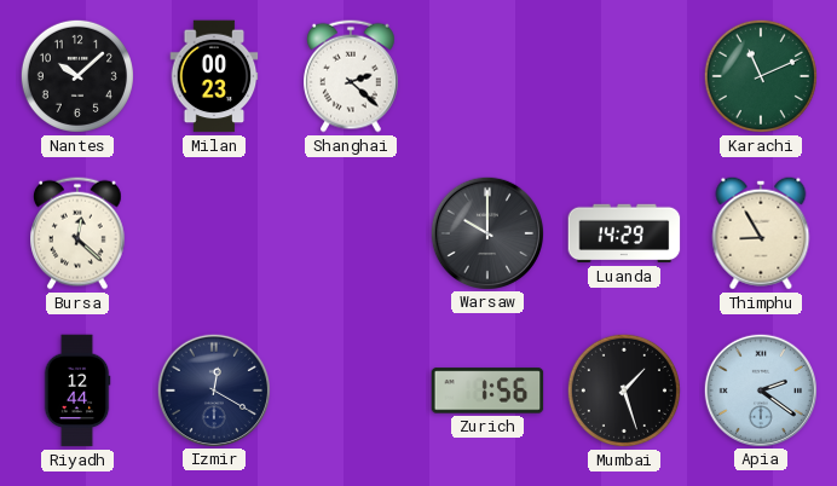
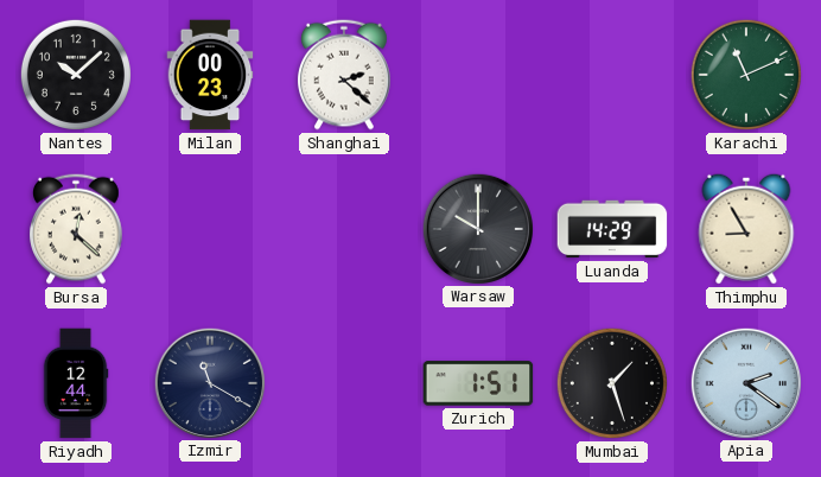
Izmir: 12:20 -> 11:20
Zurich: 1:56 -> 1:51
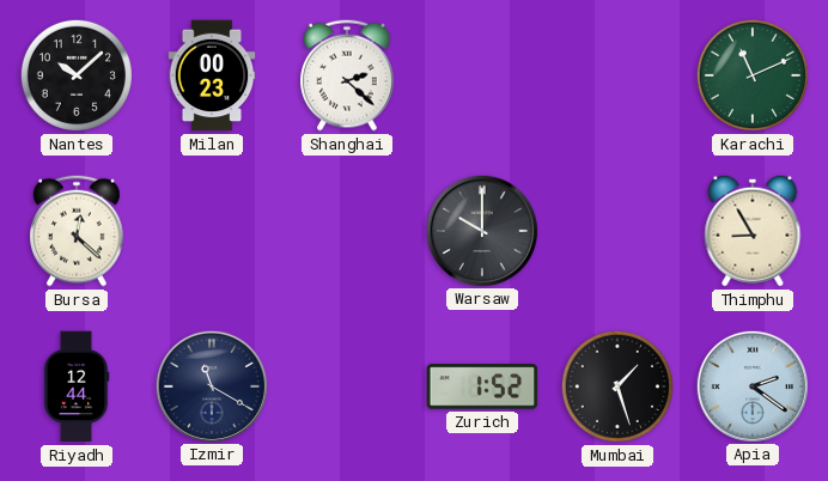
Luanda: 14:29 -> none
Zurich: 1:51 -> 1:52
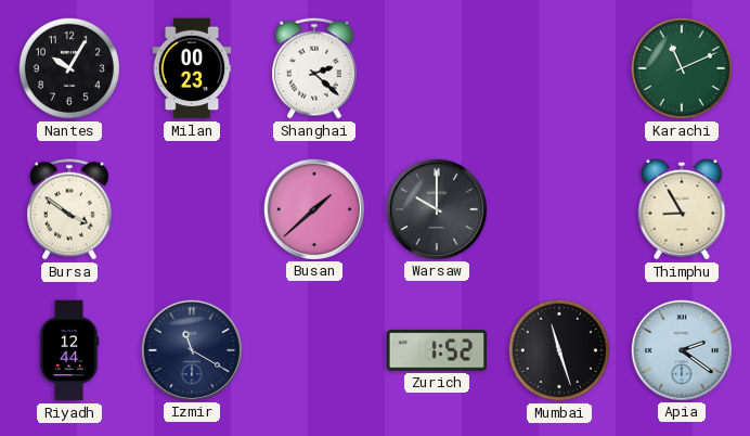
Nantes: 10:08 -> 10:05
Bursa: 12:22 -> 3:51
Busan: none -> 1:38
Mumbai: 1:27 -> 11:27
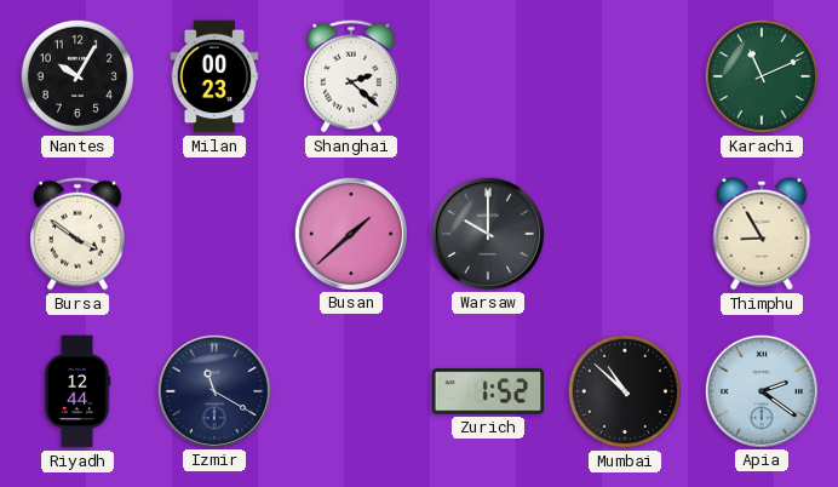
Mumbai: 11:27 -> 10:52
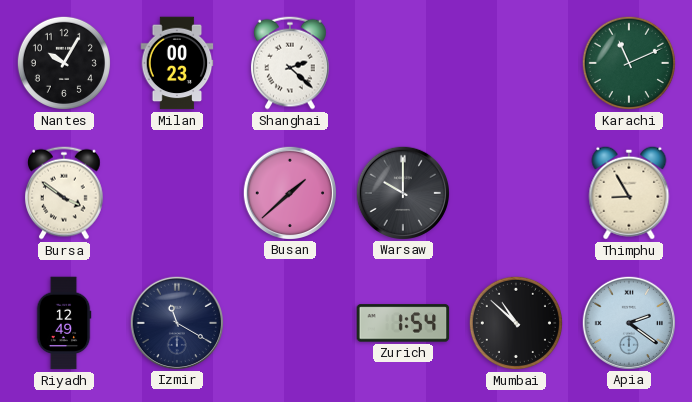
Riyadh: 12:44 -> 12:49
Zurich: 1:52 -> 1:54
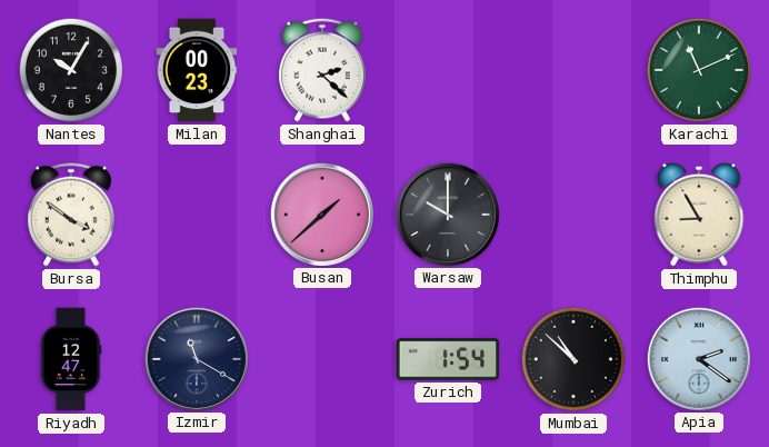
Riyadh: 12:49 -> 12:47
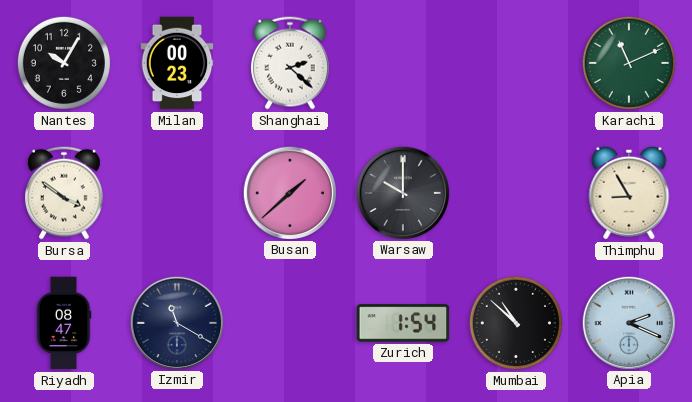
Riyadh: 12:47 -> 08:47
Apia: 2:21 -> 2:19
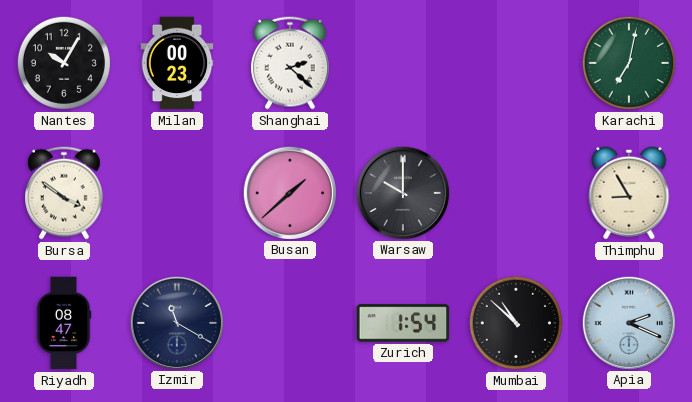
Karachi: 11:11 -> 7:02
